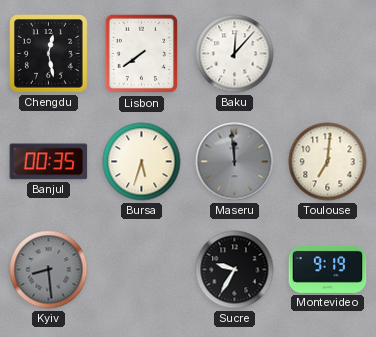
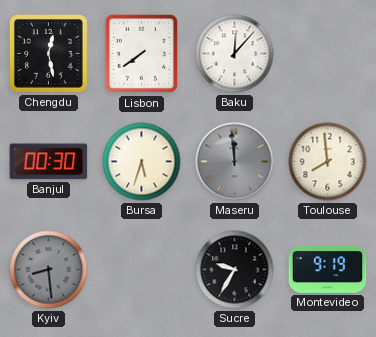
Banjul: 00:35 -> 00:30
Toulouse: 7:01 -> 7:59
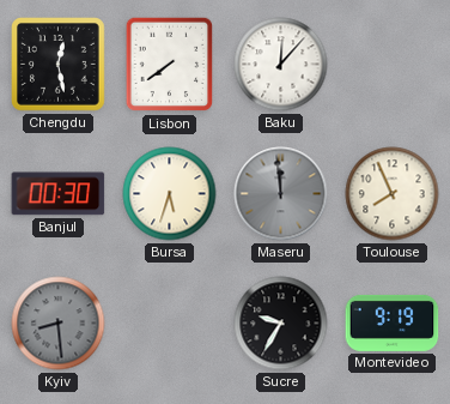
Toulouse: 7:59 -> 7:56
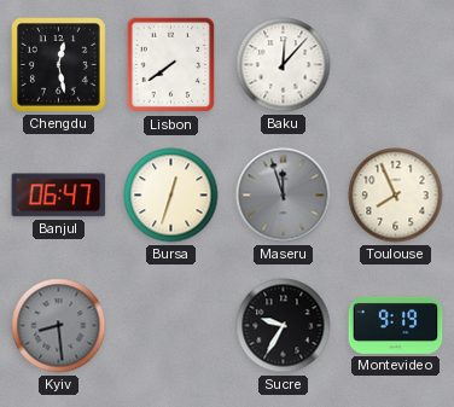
Banjul: 00:30 -> 06:47
Bursa: 5:33 -> 12:33
Maseru: 11:59 -> 11:57
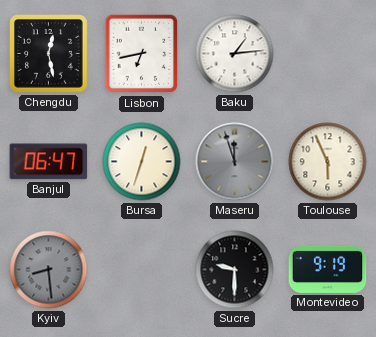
Lisbon: 7:39 -> 6:43
Baku: 12:07 -> 1:14
Toulouse: 7:56 -> 5:56
Sucre: 9:35 -> 9:30
